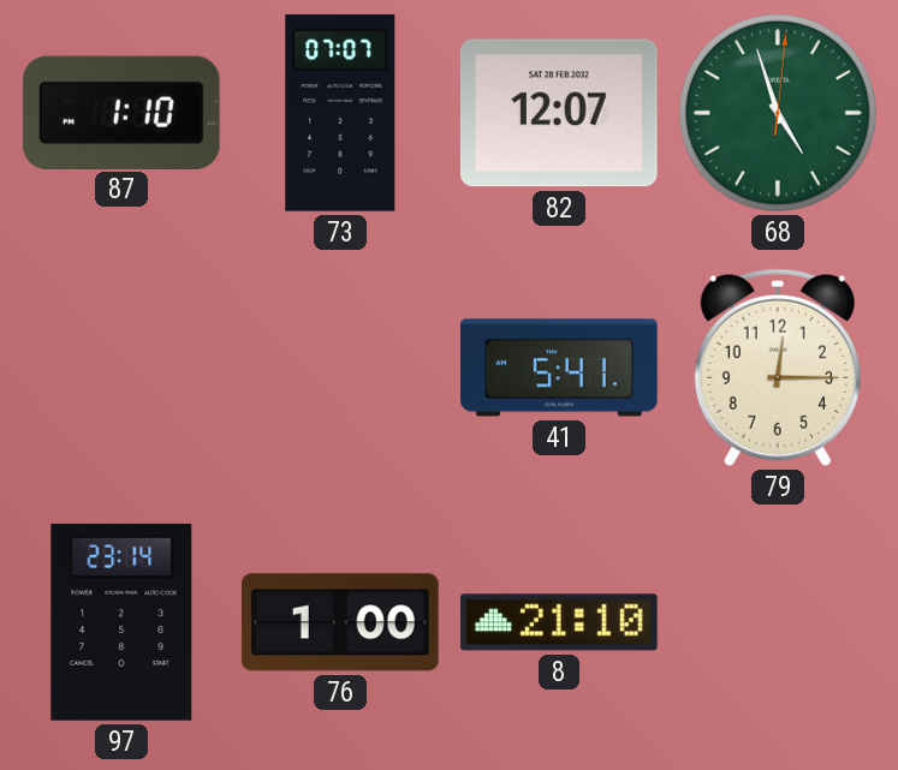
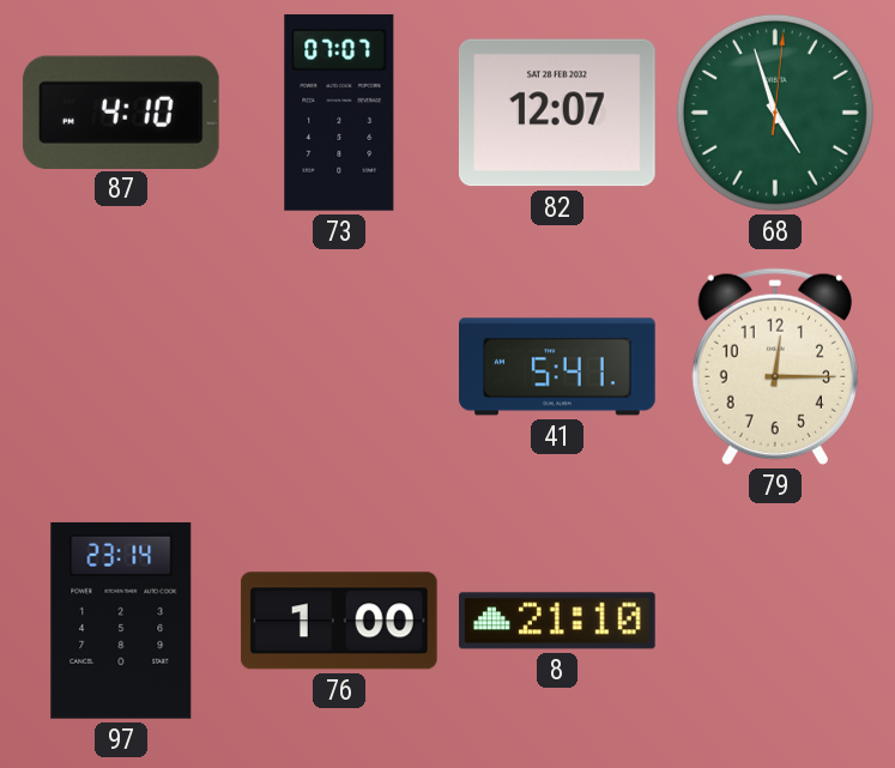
87: 1:10 -> 4:10
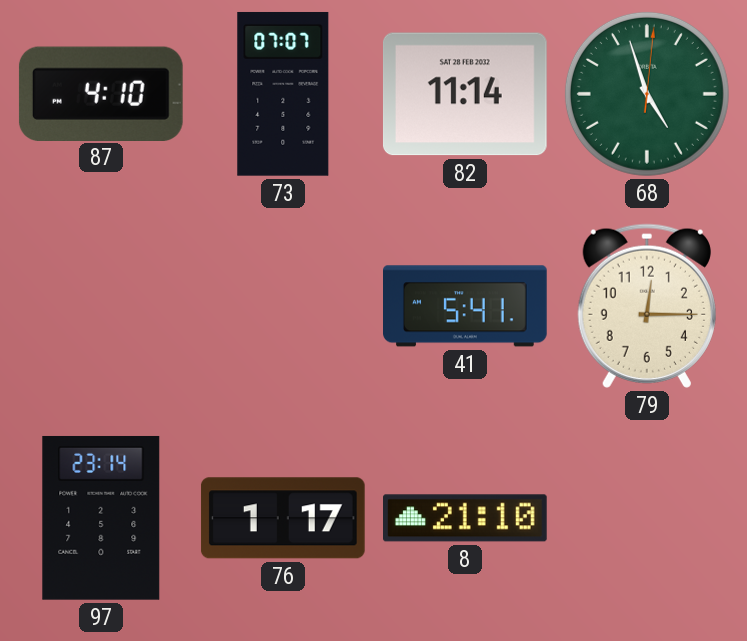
82: 12:07 -> 11:14
76: 1:00 -> 1:17
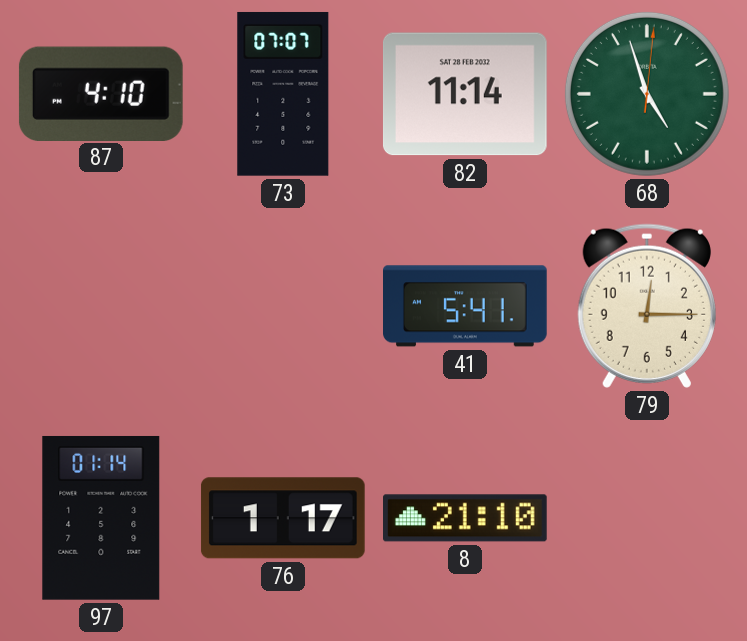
97: 23:14 -> 01:14
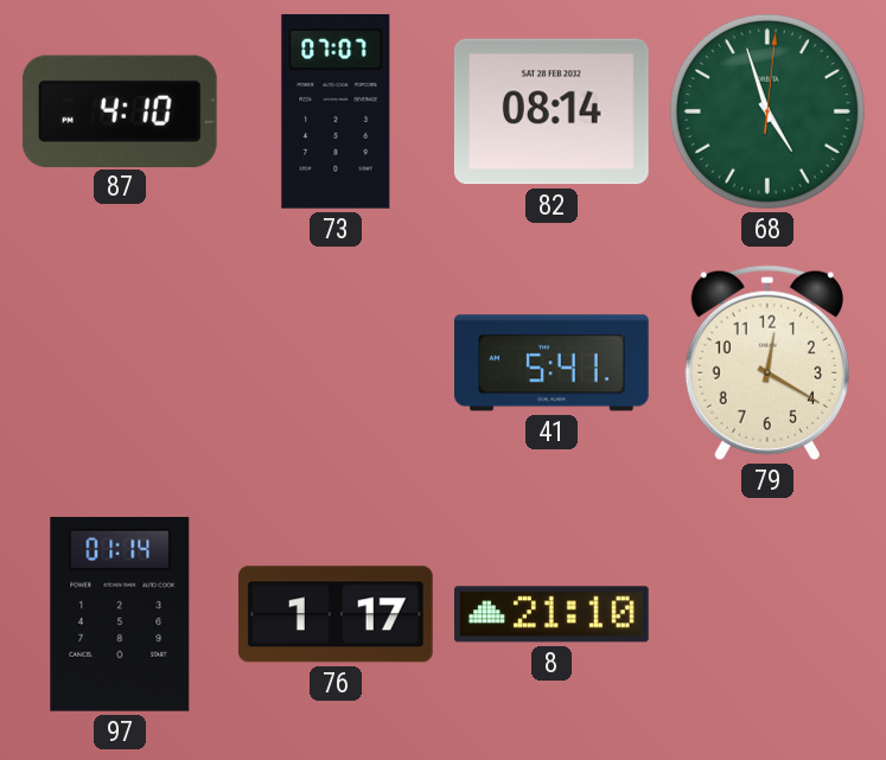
82: 11:14 -> 08:14
79: 12:15 -> 12:20
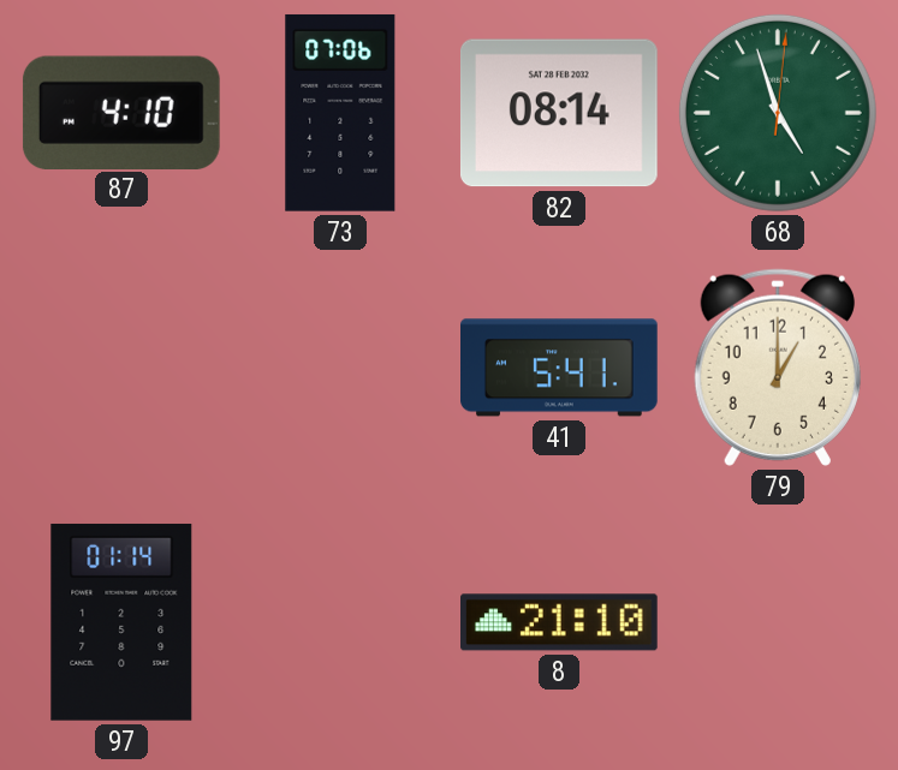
73: 07:07 -> 07:06
79: 12:20 -> 1:00
76: 1:17 -> none
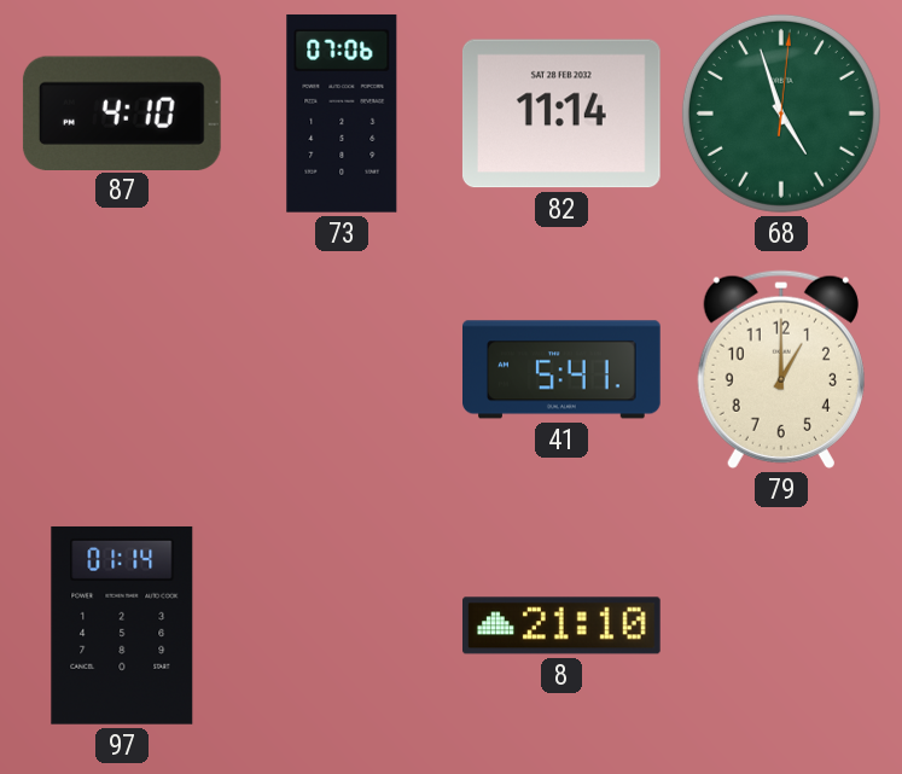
82: 08:14 -> 11:14
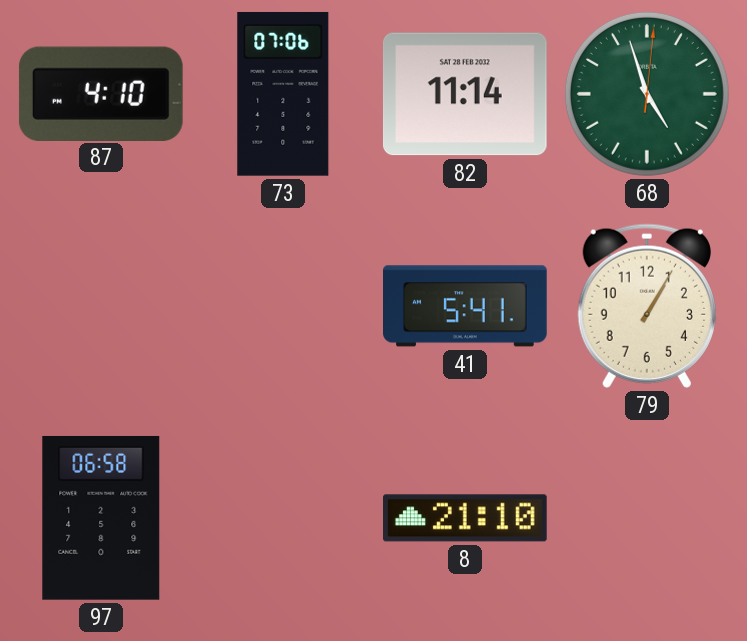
79: 1:00 -> 1:05
97: 01:14 -> 06:58
